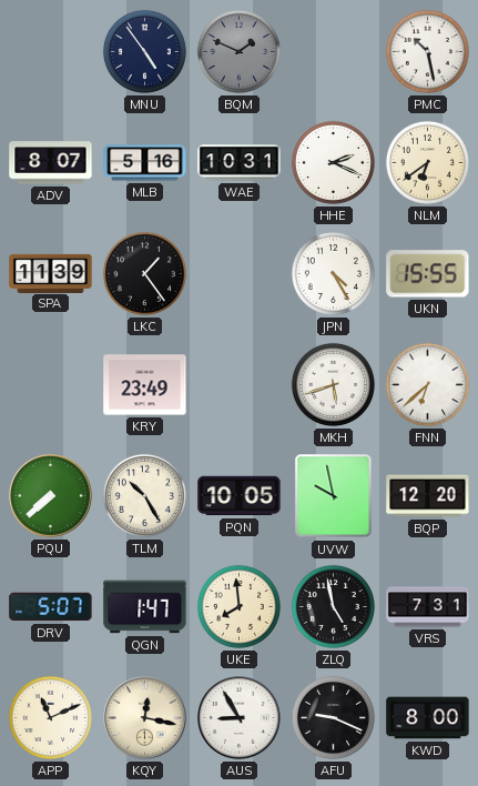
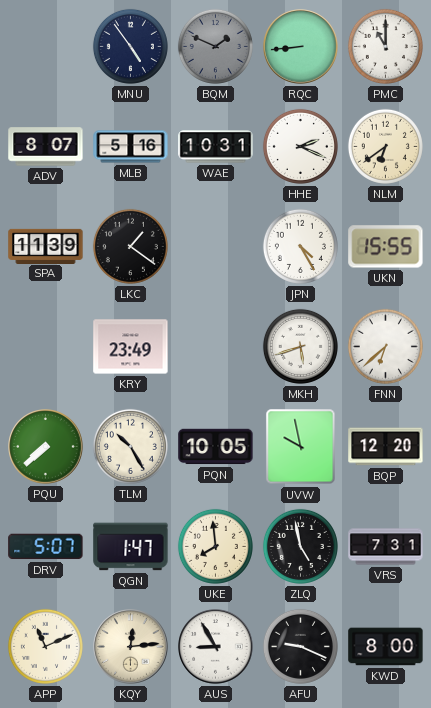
RQC: none -> 8:44
PMC: 10:28 -> 11:00
LKC: 1:24 -> 1:21
KQY: 12:17 -> 12:14
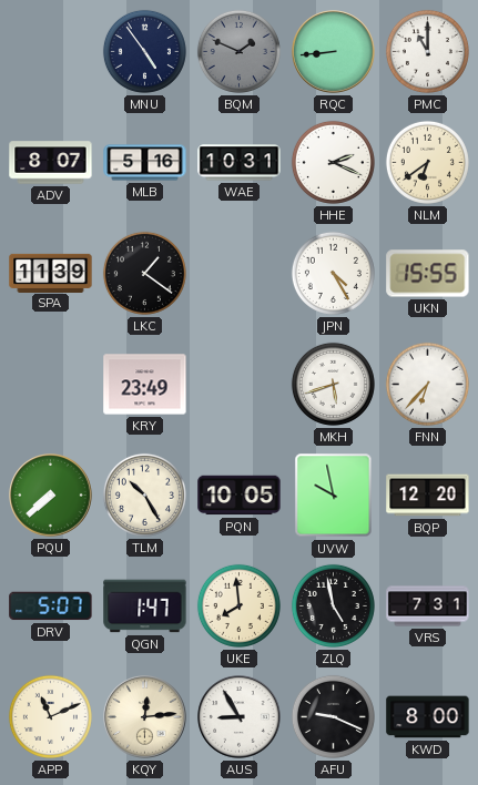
FNN: 6:38 -> 6:37
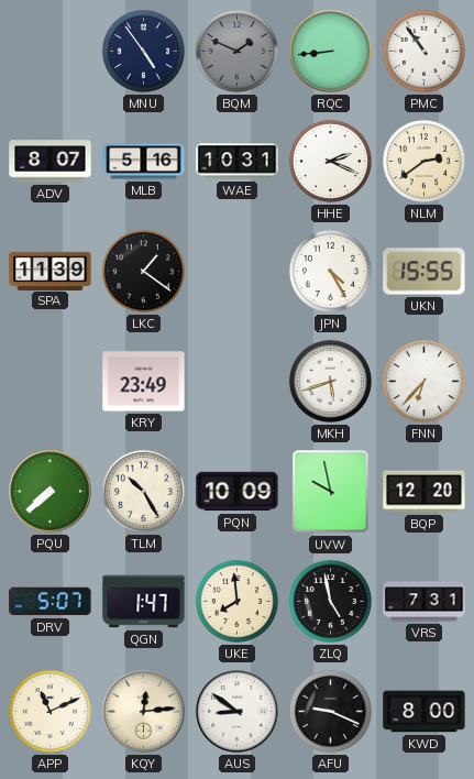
PMC: 11:00 -> 10:54
NLM: 6:39 -> 2:39
PQN: 10:05 -> 10:09
AUS: 8:55 -> 8:51
